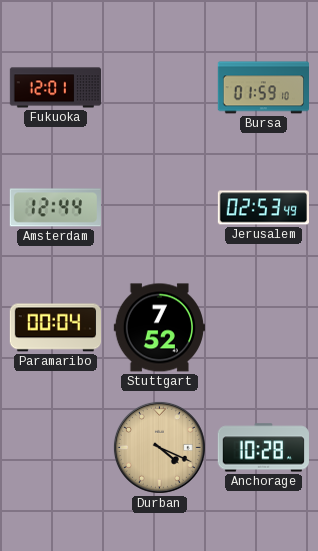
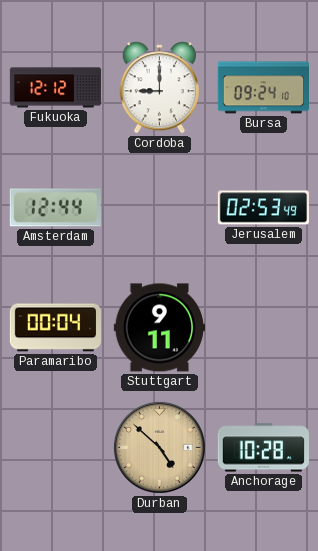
Fukuoka: 12:01 -> 12:12
Cordoba: none -> 9:00
Bursa: 01:59 -> 09:24
Stuttgart: 7:52 -> 9:11
Durban: 4:19 -> 4:52
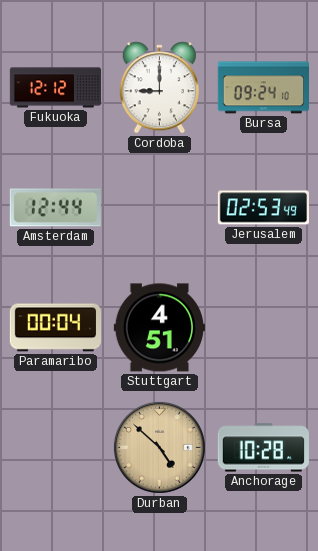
Stuttgart: 9:11 -> 4:51
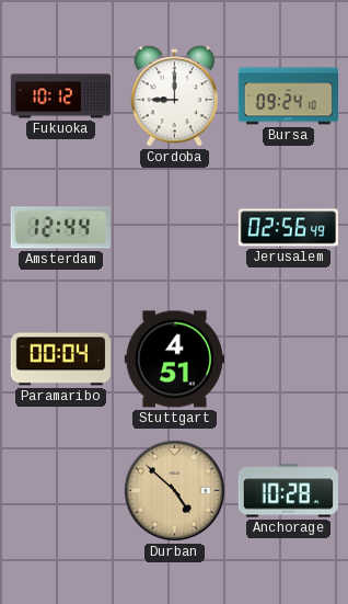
Fukuoka: 12:12 -> 10:12
Jerusalem: 02:53 -> 02:56
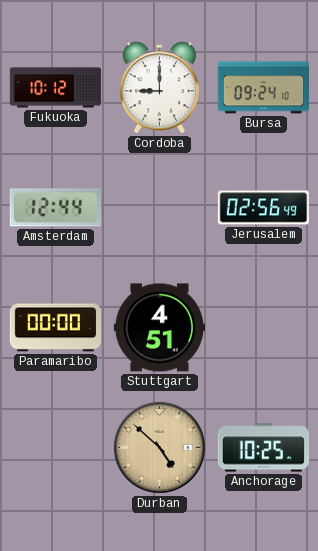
Paramaribo: 00:04 -> 00:00
Anchorage: 10:28 -> 10:25
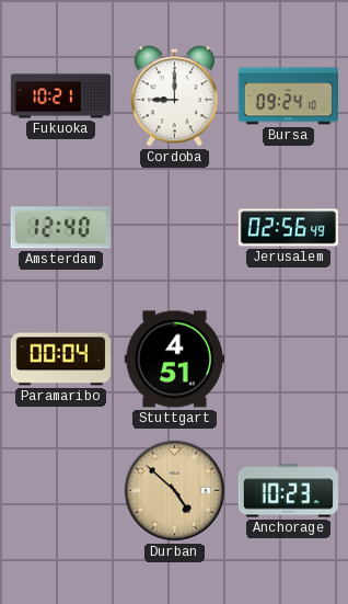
Fukuoka: 10:12 -> 10:21
Amsterdam: 12:44 -> 12:40
Paramaribo: 00:00 -> 00:04
Anchorage: 10:25 -> 10:23
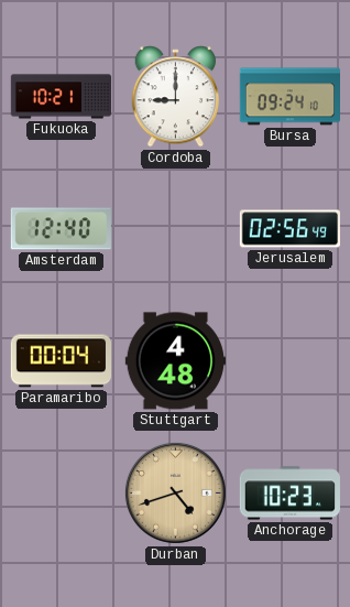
Stuttgart: 4:51 -> 4:48
Durban: 4:52 -> 4:42
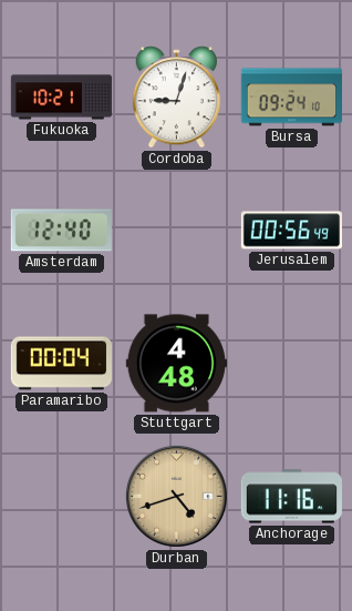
Cordoba: 9:00 -> 9:03
Jerusalem: 02:56 -> 00:56
Anchorage: 10:23 -> 11:16
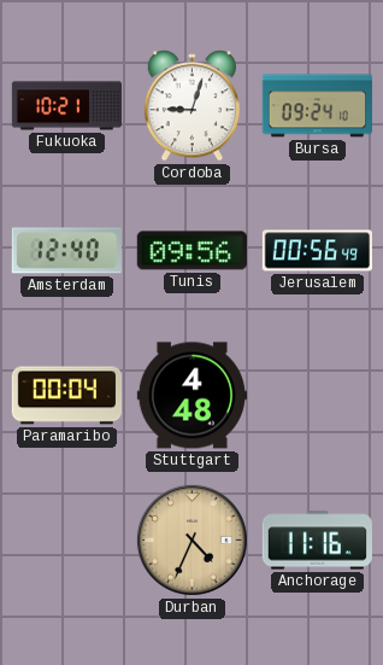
Tunis: none -> 09:56
Durban: 4:42 -> 4:34
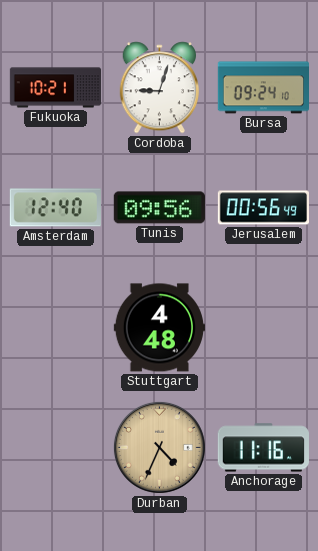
Paramaribo: 00:04 -> none
